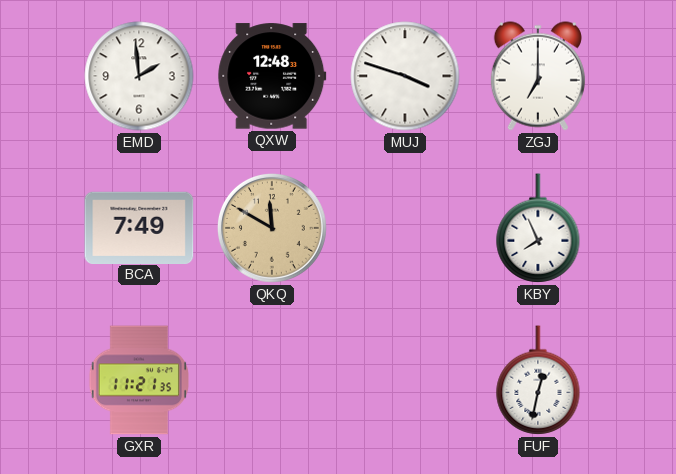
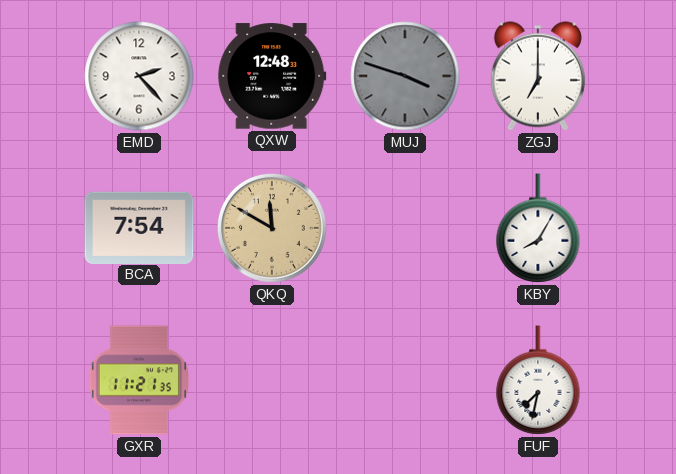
EMD: 1:59 -> 2:23
MUJ dial: white -> grey
BCA: 7:49 -> 7:54
KBY: 7:56 -> 8:05
FUF: 12:32 -> 7:32
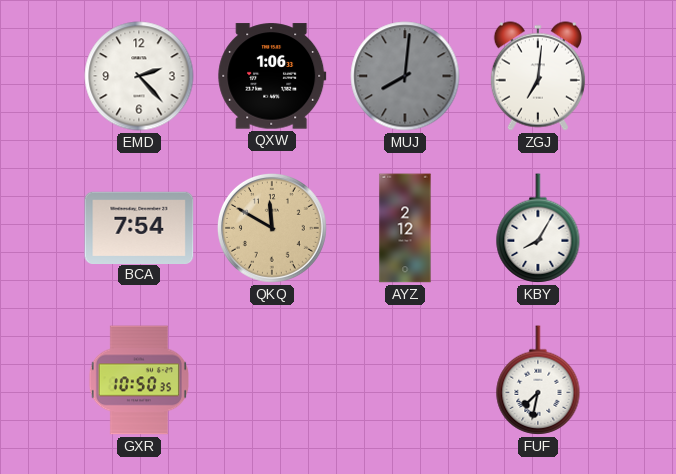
QXW: 12:48 -> 1:06
MUJ: 3:48 -> 8:01
ZGJ: 7:00 -> 7:01
AYZ: none -> 2:12
GXR: 11:21 -> 10:50
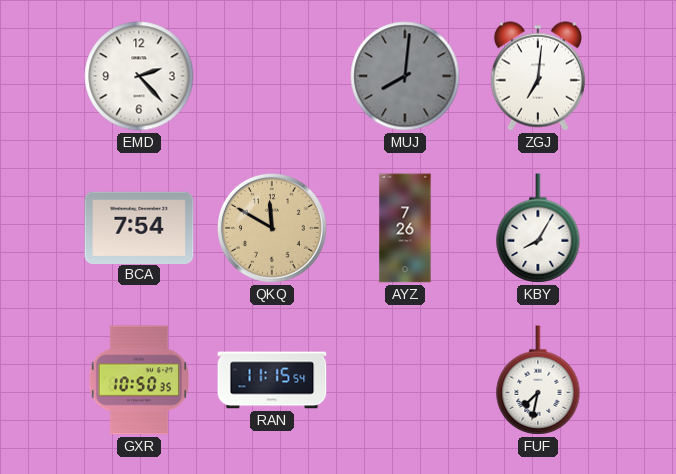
QXW: 1:06 -> none
AYZ: 2:12 -> 7:26
RAN: none -> 11:15
